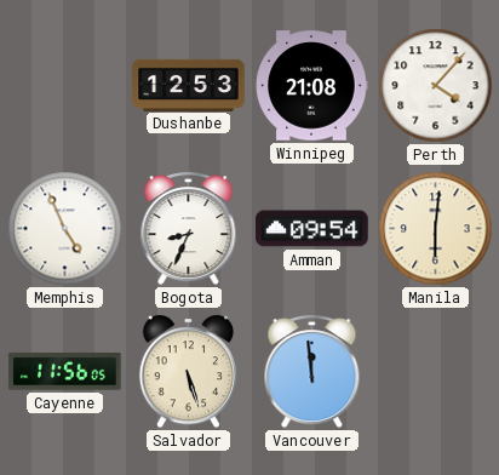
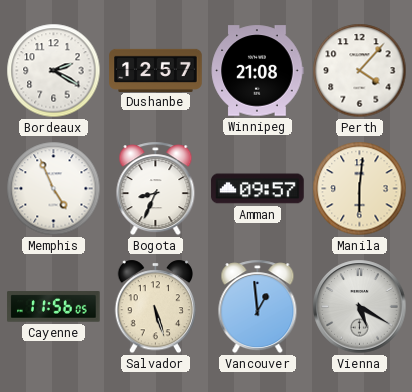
Bordeaux: none -> 2:20
Dushanbe: 12:53 -> 12:57
Amman: 09:54 -> 09:57
Vancouver: 11:59 -> 12:59
Vienna: none -> 5:20
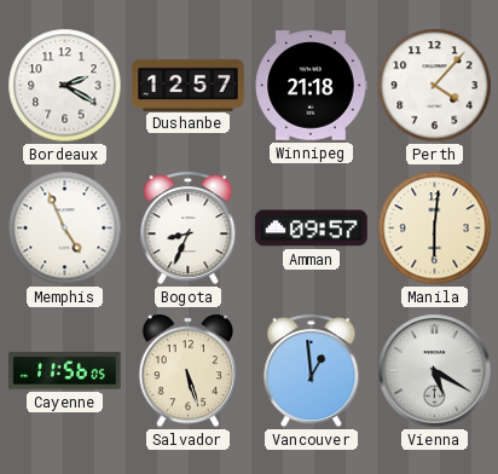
Winnipeg: 21:08 -> 21:18
